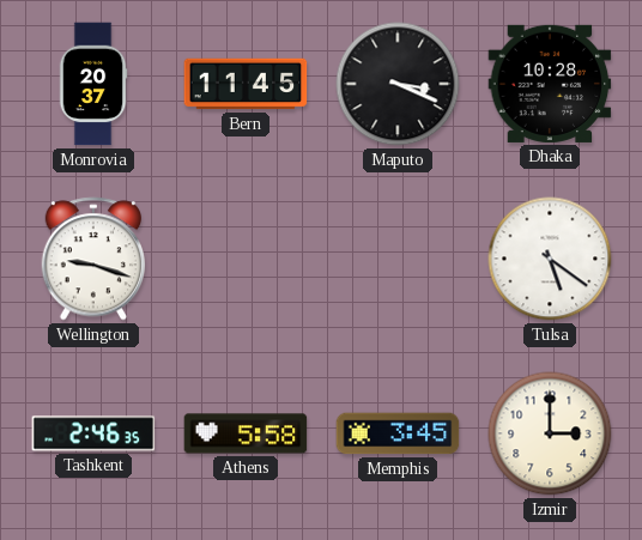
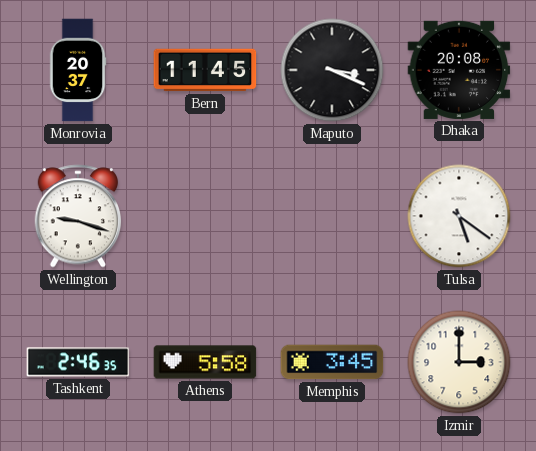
Dhaka: 10:28 -> 20:08
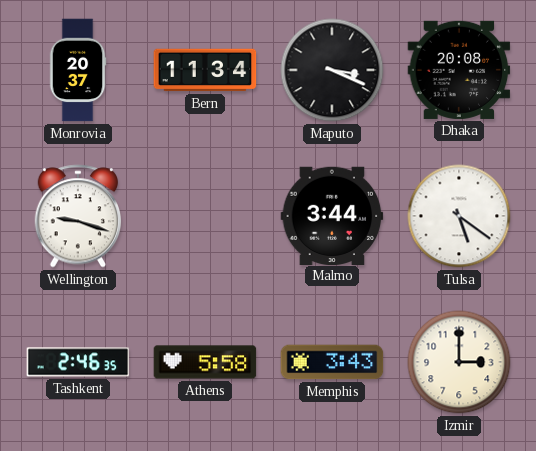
Bern: 11:45 -> 11:34
Malmo: none -> 3:44
Memphis: 3:45 -> 3:43
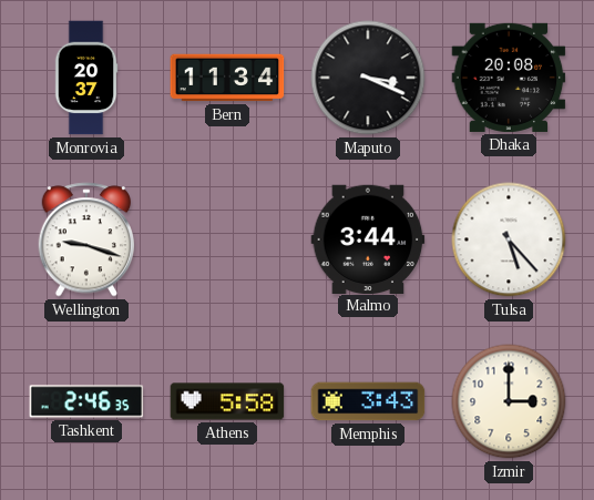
Tulsa: 5:21 -> 5:23
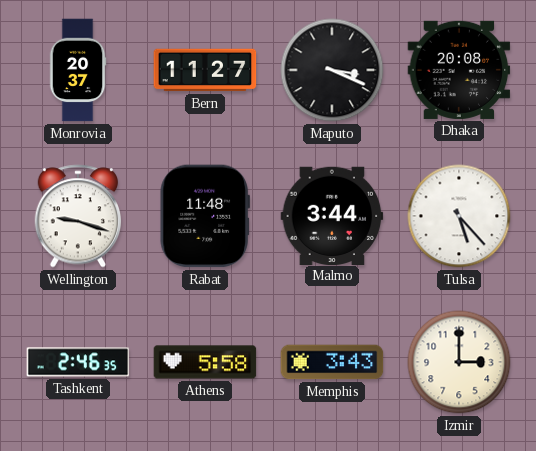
Bern: 11:34 -> 11:27
Rabat: none -> 11:48
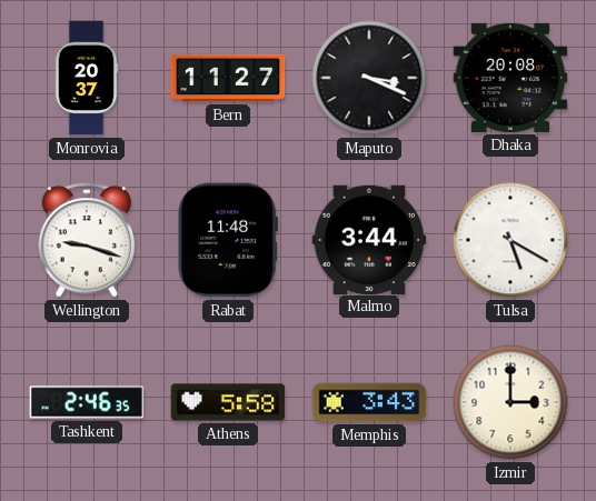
Tulsa: 5:23 -> 5:20
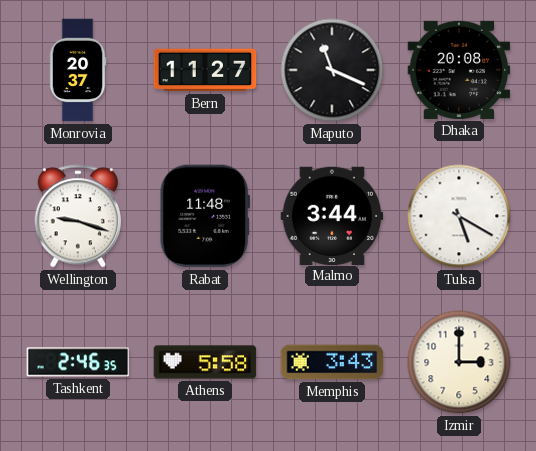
Maputo: 3:19 -> 11:19
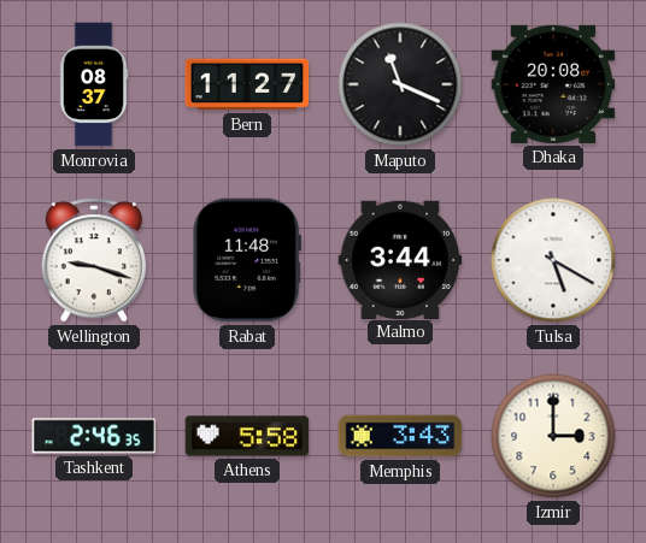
Monrovia: 20:37 -> 08:37
